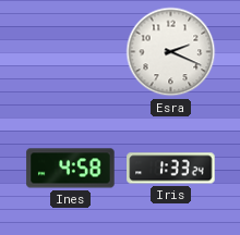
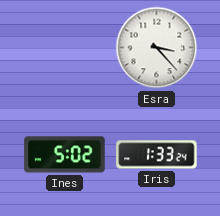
Esra: 2:19 -> 3:23
Ines: 4:58 -> 5:02
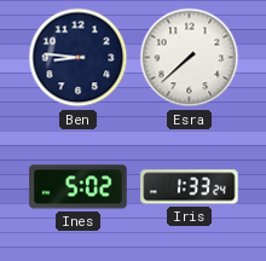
Ben: none -> 8:46
Esra: 3:23 -> 7:38
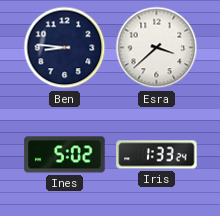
Esra: 7:38 -> 3:38
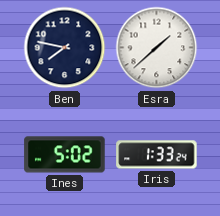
Ben: 8:46 -> 7:47
Esra: 3:38 -> 1:38
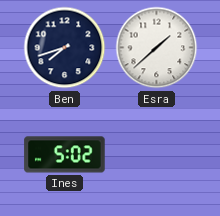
Ben: 7:47 -> 7:42
Iris: 1:33 -> none
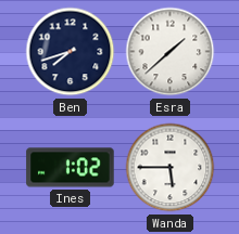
Ines: 5:02 -> 1:02
Wanda: none -> 5:45
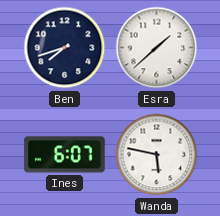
Ines: 1:02 -> 6:07
Wanda: 5:45 -> 5:47
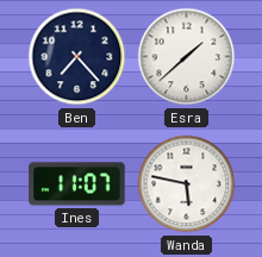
Ben: 7:42 -> 7:23
Ines: 6:07 -> 11:07
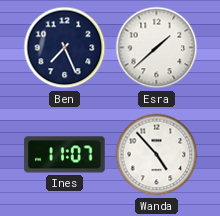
Ben: 7:23 -> 7:26
Wanda: 5:47 -> 4:53
